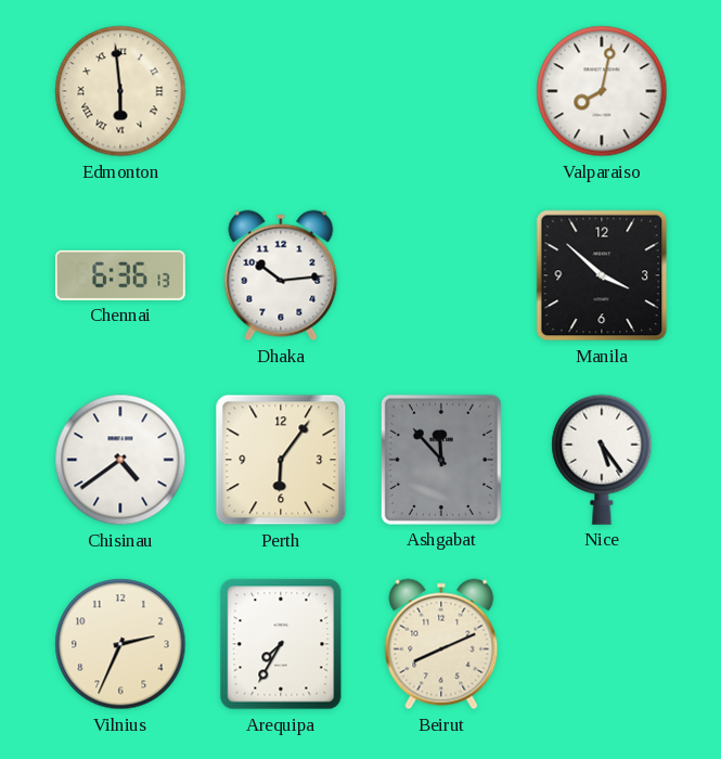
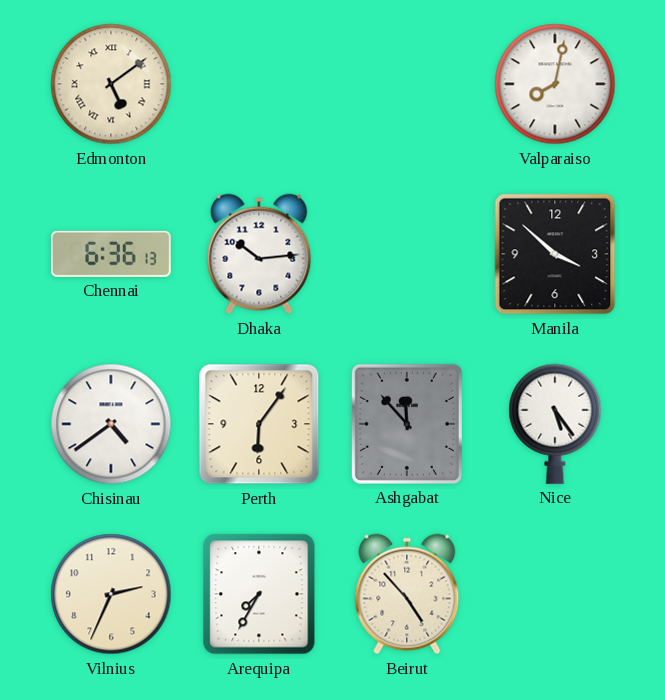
Edmonton: 5:59 -> 5:09
Beirut: 8:11 -> 4:53
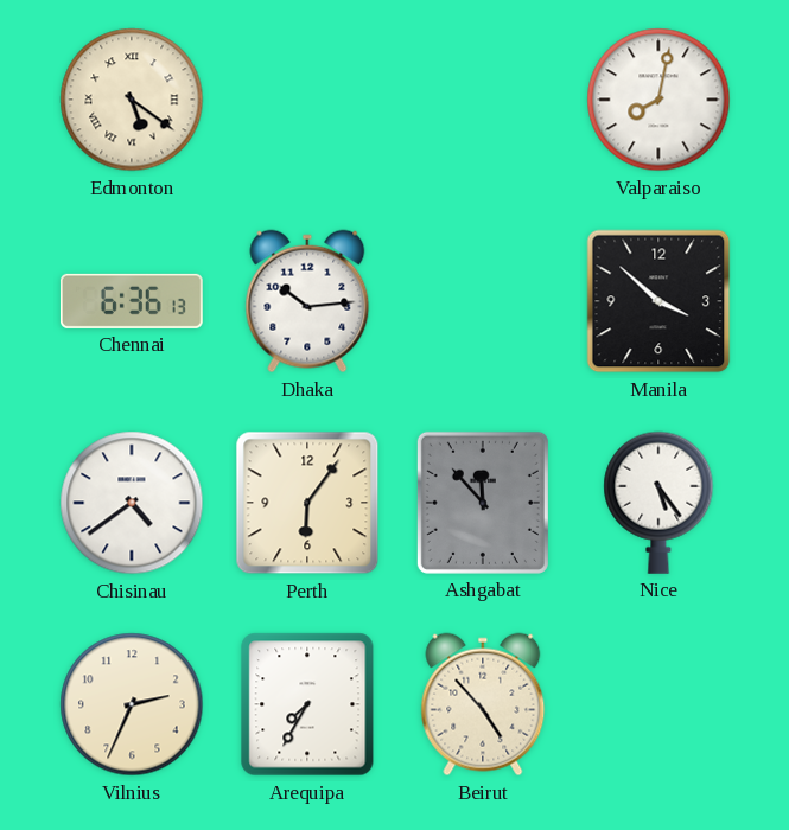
Edmonton: 5:09 -> 5:21
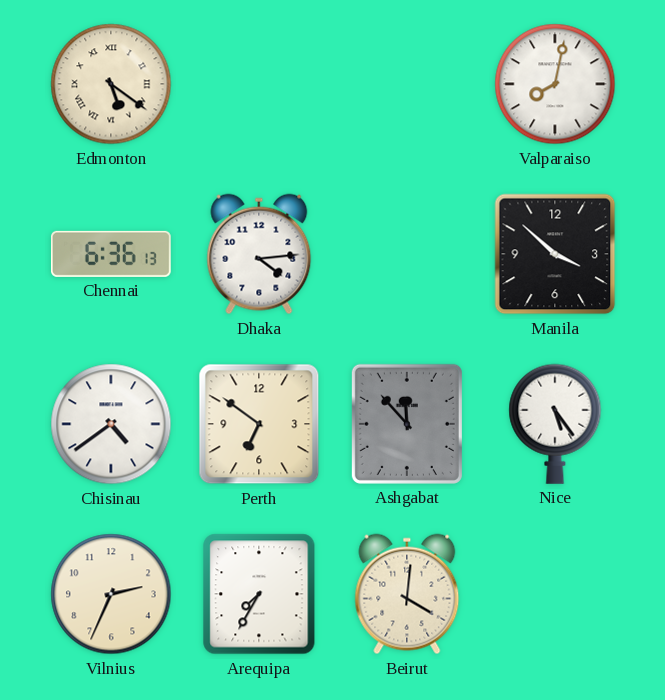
Dhaka: 10:14 -> 4:14
Perth: 6:06 -> 6:51
Beirut: 4:53 -> 4:01
